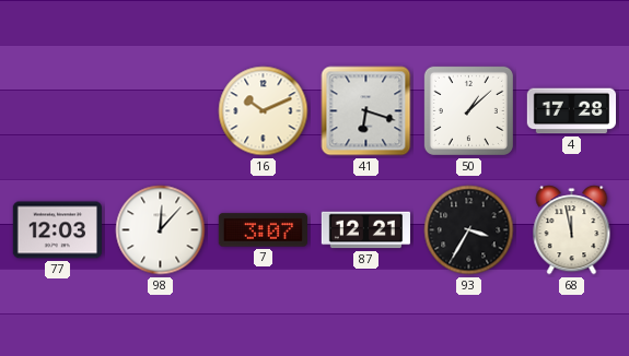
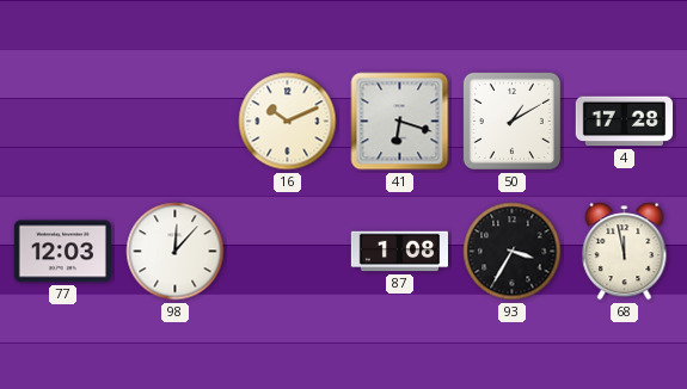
50: 1:08 -> 1:10
7: 3:07 -> none
87: 12:21 -> 1:08
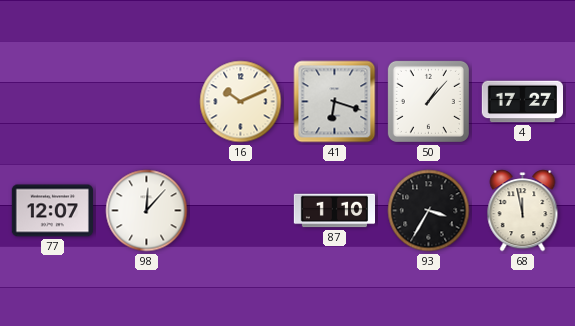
50: 1:10 -> 1:07
4: 17:28 -> 17:27
77: 12:03 -> 12:07
87: 1:08 -> 1:10
